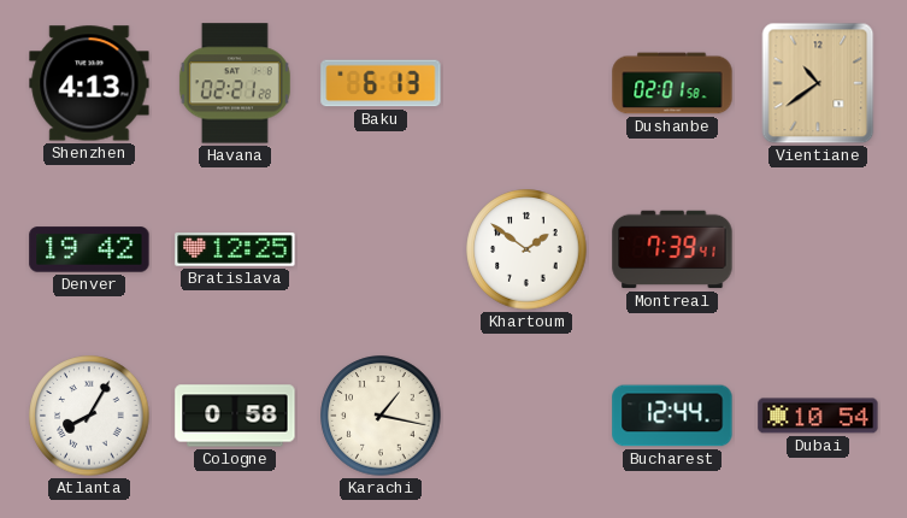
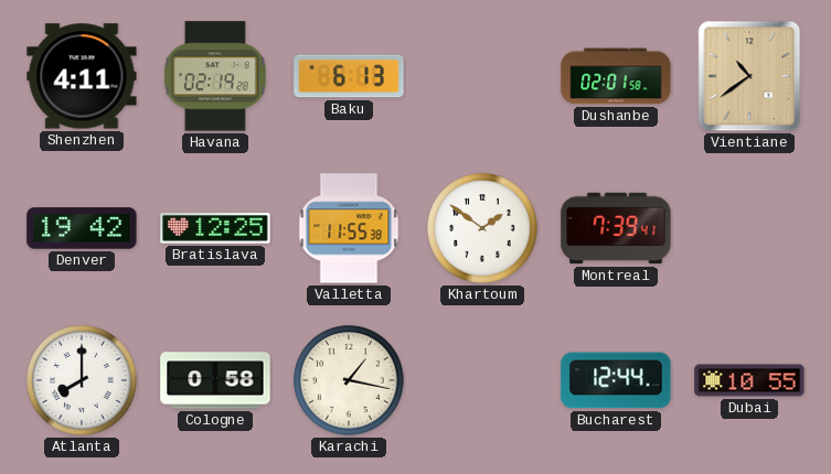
Shenzhen: 4:13 -> 4:11
Havana: 02:21 -> 02:19
Valletta: none -> 11:55
Atlanta: 8:05 -> 8:00
Dubai: 10:54 -> 10:55
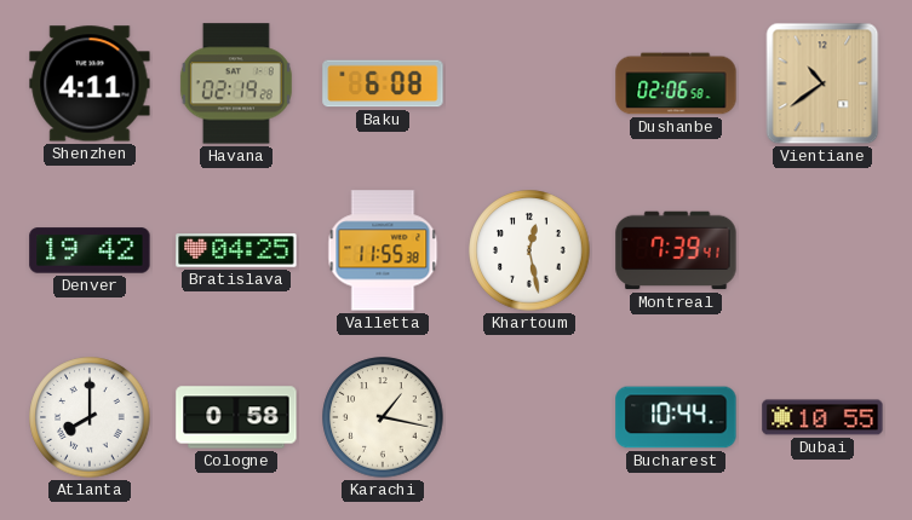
Baku: 6:13 -> 6:08
Dushanbe: 02:01 -> 02:06
Bratislava: 12:25 -> 04:25
Khartoum: 1:51 -> 12:28
Bucharest: 12:44 -> 10:44
